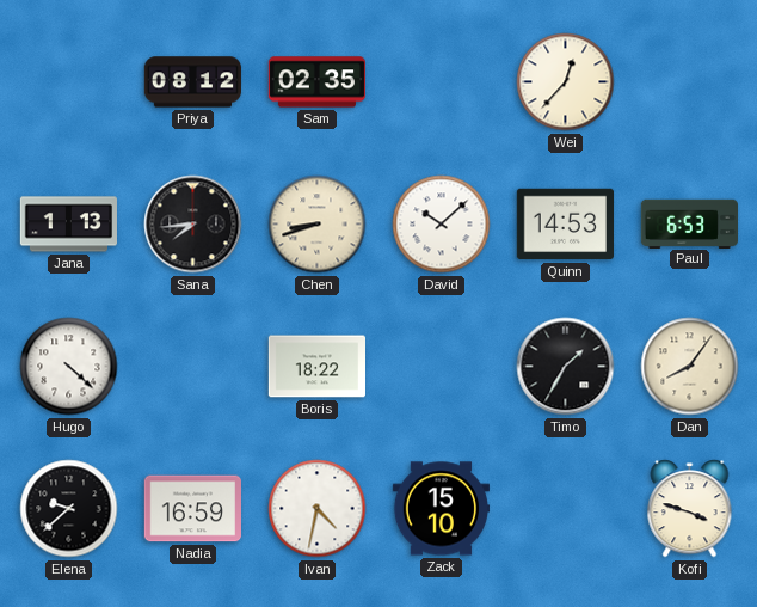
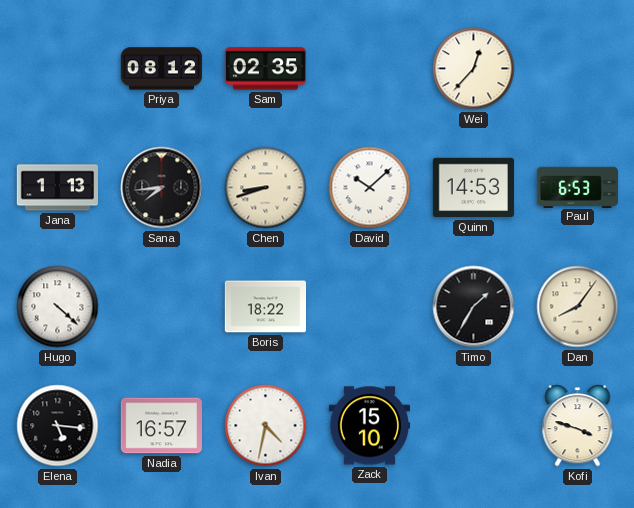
Elena: 9:38 -> 5:16
Nadia: 16:59 -> 16:57
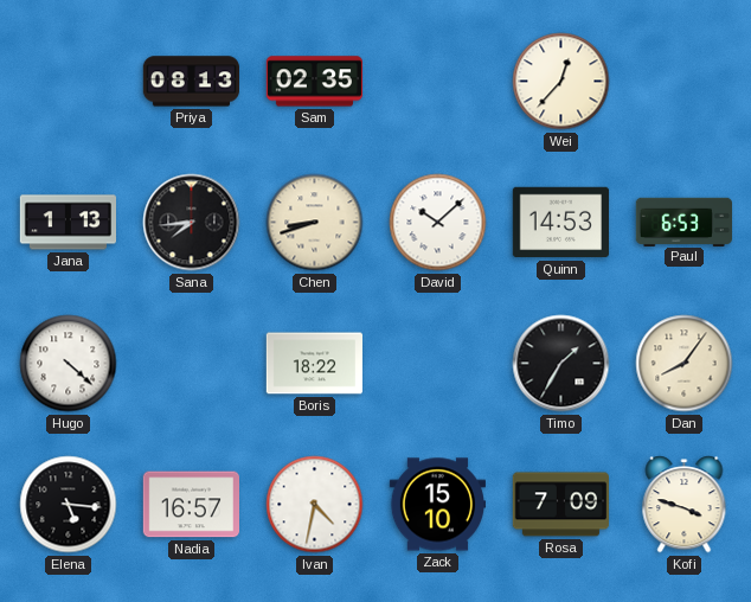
Priya: 08:12 -> 08:13
Rosa: none -> 7:09
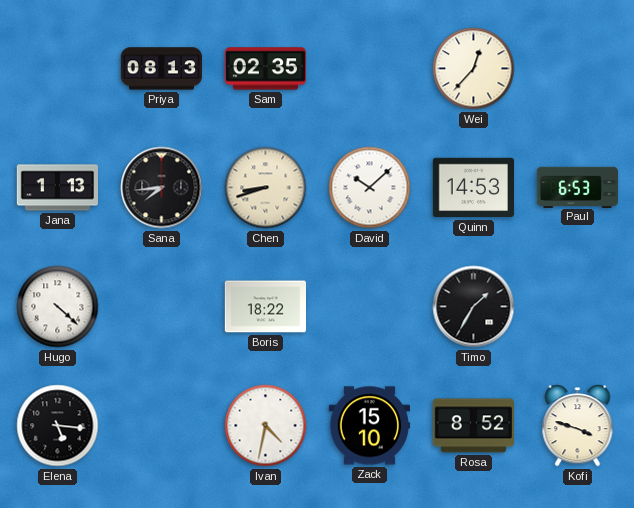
Dan: 8:06 -> none
Nadia: 16:57 -> none
Rosa: 7:09 -> 8:52
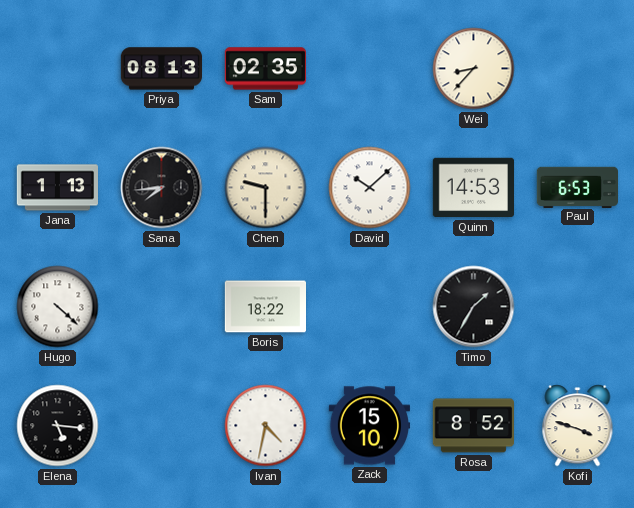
Wei: 12:37 -> 8:37
Chen: 8:42 -> 9:30
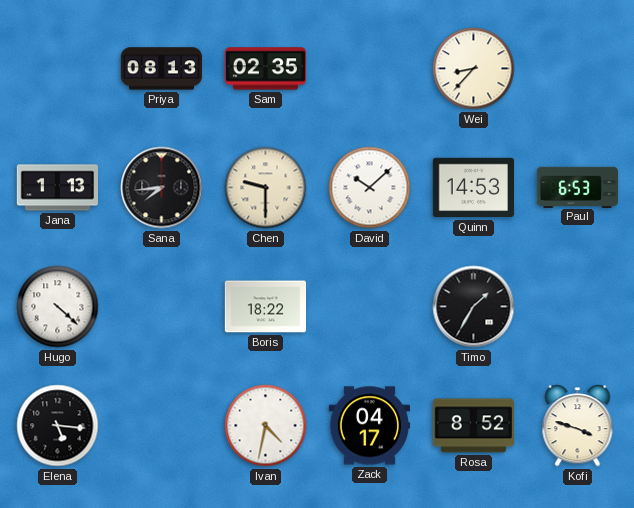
Zack: 15:10 -> 04:17
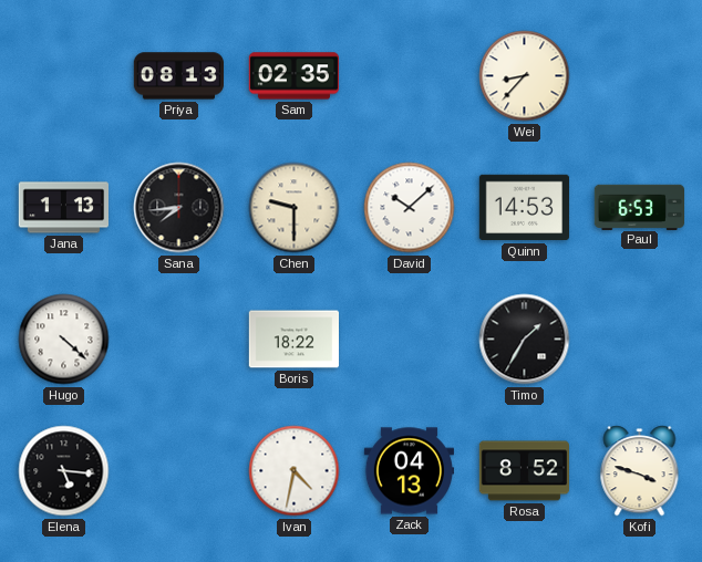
Zack: 04:17 -> 04:13
